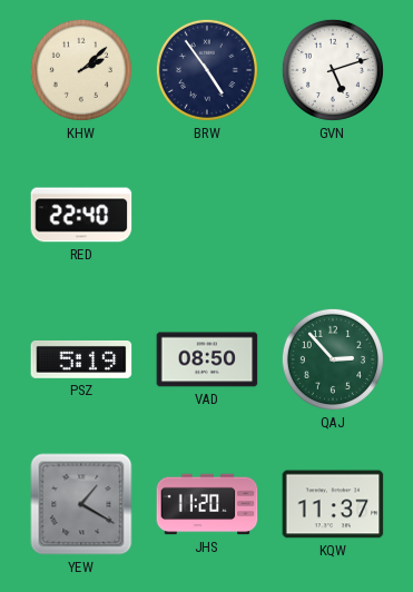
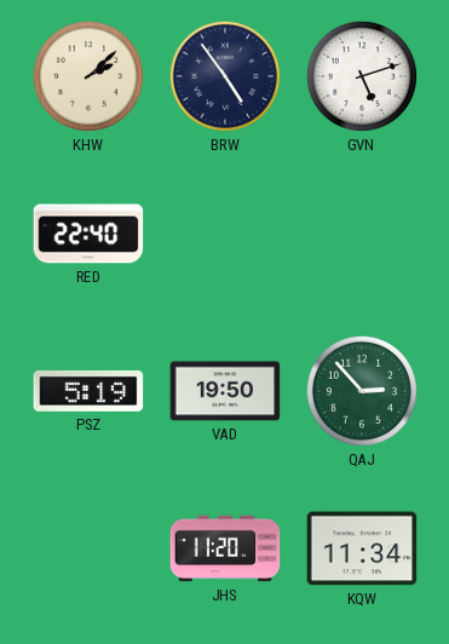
VAD: 08:50 -> 19:50
YEW: 1:20 -> none
KQW: 11:37 -> 11:34
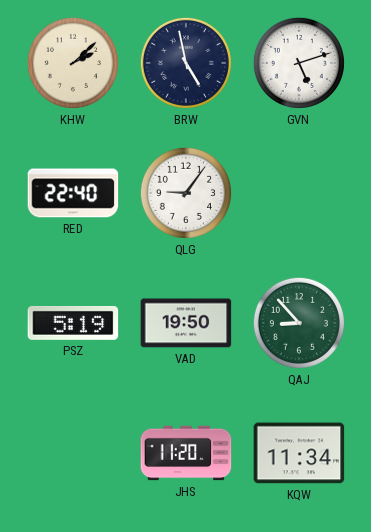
BRW: 4:54 -> 4:58
QLG: none -> 9:06
QAJ: 2:53 -> 8:53
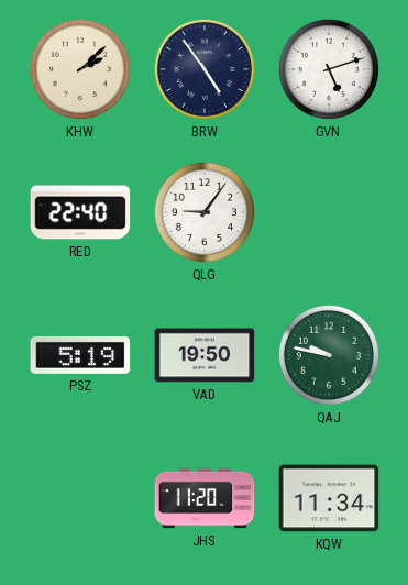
BRW: 4:58 -> 4:54
QAJ: 8:53 -> 9:47
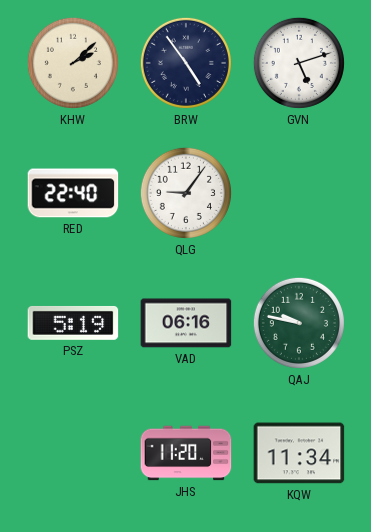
VAD: 19:50 -> 06:16
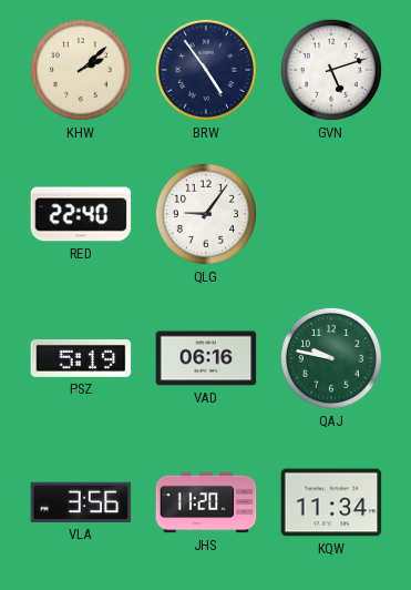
VLA: none -> 3:56
